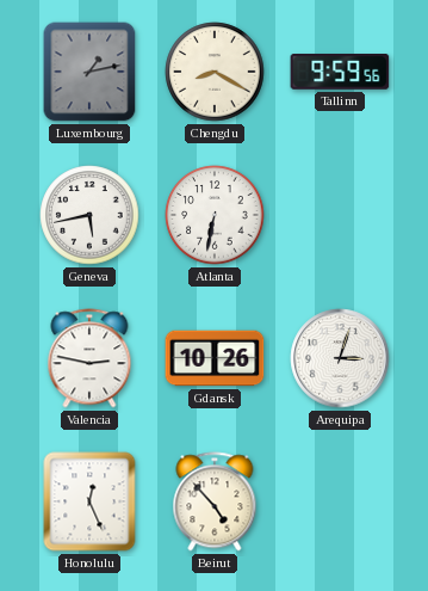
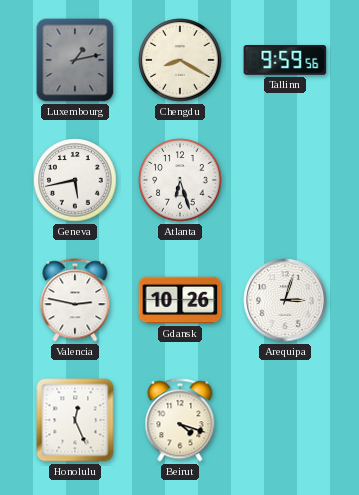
Atlanta: 6:32 -> 6:27
Beirut: 4:53 -> 4:18
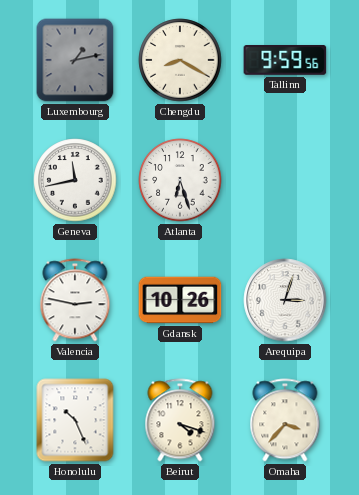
Geneva: 5:43 -> 11:43
Honolulu: 12:26 -> 10:26
Omaha: none -> 3:37
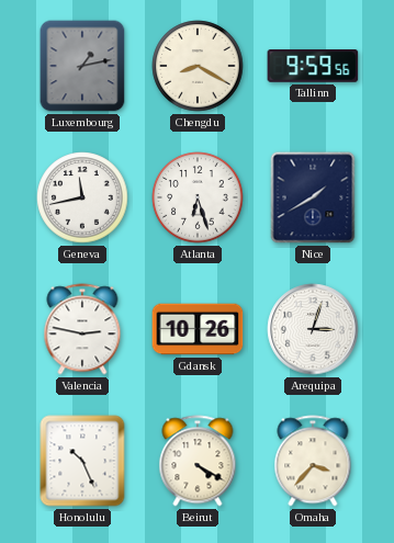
Nice: none -> 1:40
Beirut: 4:18 -> 4:20
